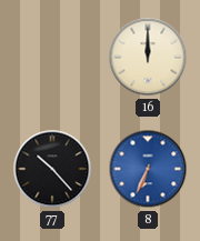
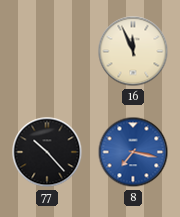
16: 12:00 -> 11:56
8: 6:34 -> 7:17
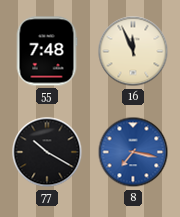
55: none -> 7:48
77: 10:23 -> 10:20
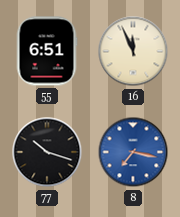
55: 7:48 -> 6:51
77: 10:20 -> 10:18
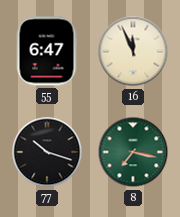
55: 6:51 -> 6:47
8 dial: blue -> green
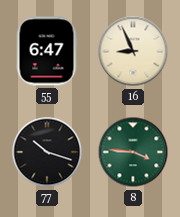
16: 11:56 -> 8:56
8: 7:17 -> 3:46
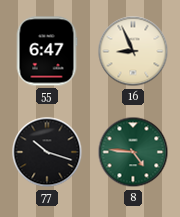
8: 3:46 -> 4:46
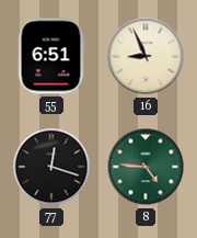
55: 6:47 -> 6:51
77: 10:18 -> 12:18
